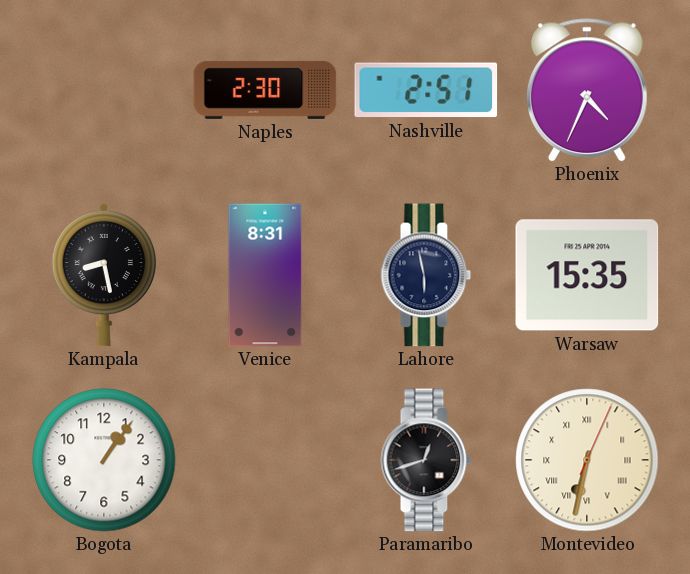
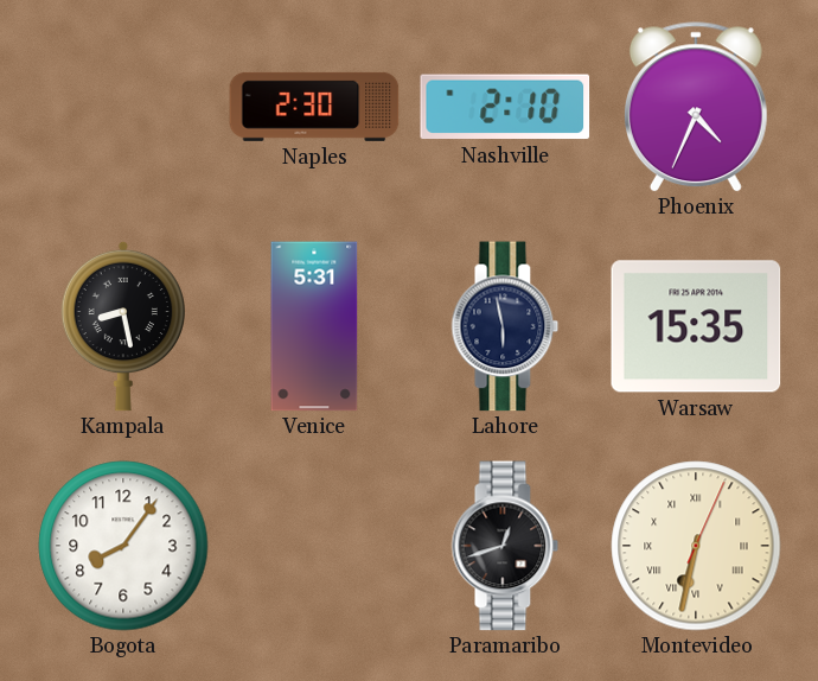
Nashville: 2:51 -> 2:10
Venice: 8:31 -> 5:31
Bogota: 1:06 -> 8:06
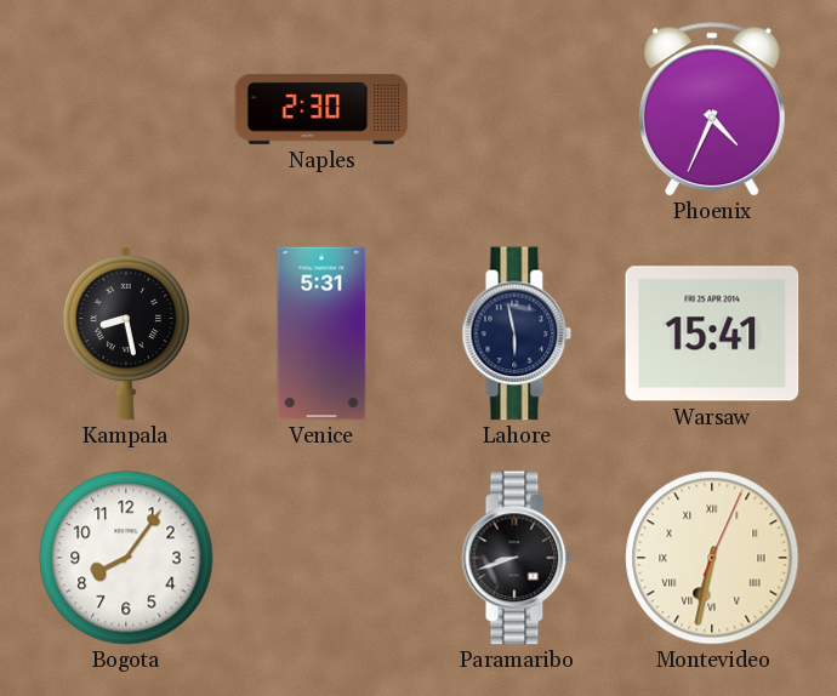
Nashville: 2:10 -> none
Warsaw: 15:35 -> 15:41
Paramaribo: 12:42 -> 8:42
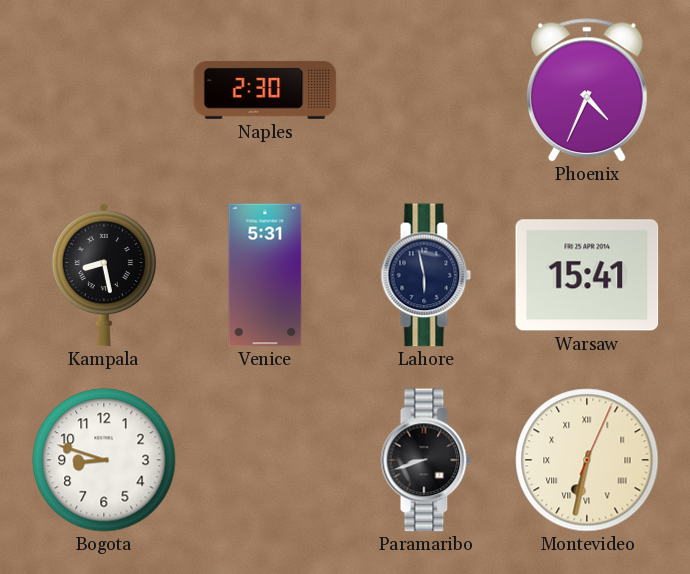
Bogota: 8:06 -> 8:48
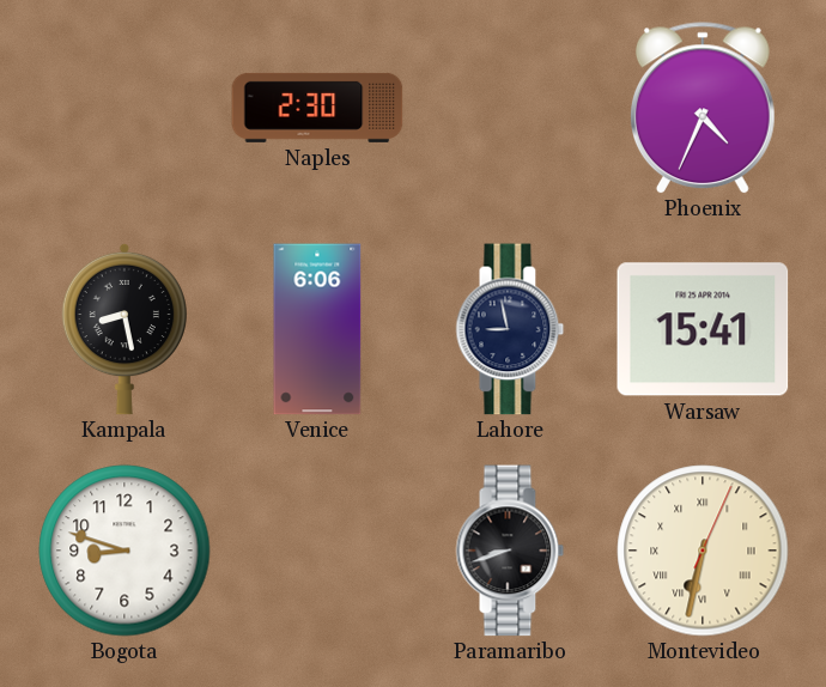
Venice: 5:31 -> 6:06
Lahore: 5:58 -> 8:58
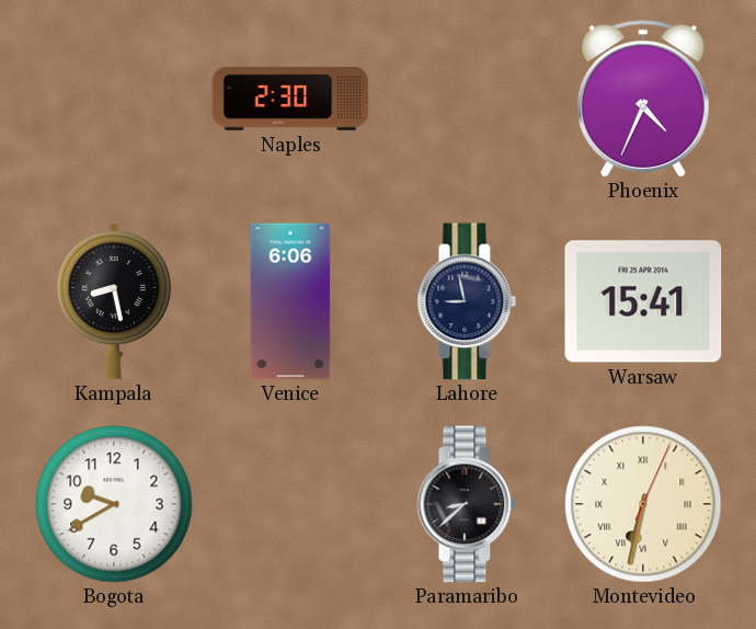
Bogota: 8:48 -> 9:40
Paramaribo: 8:42 -> 8:38
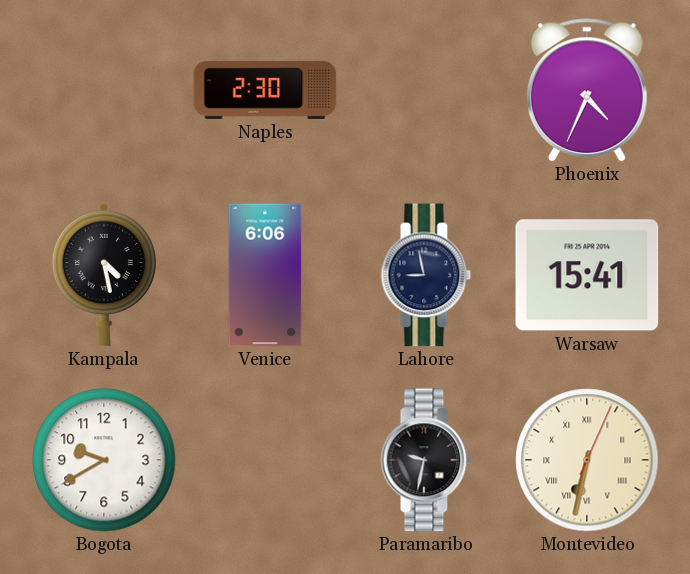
Kampala: 8:28 -> 4:28
Paramaribo: 8:38 -> 9:32
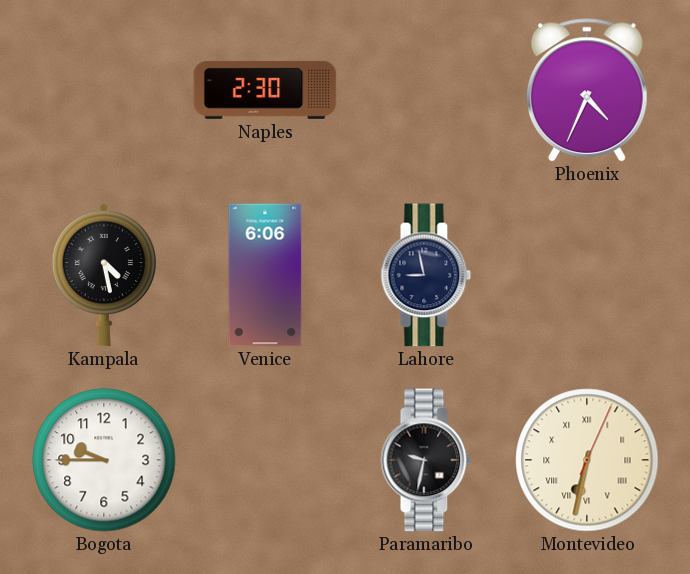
Warsaw: 15:41 -> none
Bogota: 9:40 -> 9:45
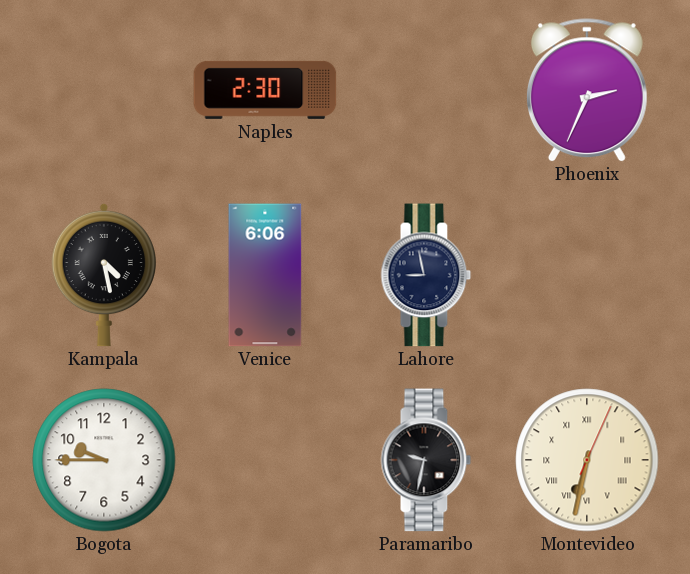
Phoenix: 4:34 -> 2:34
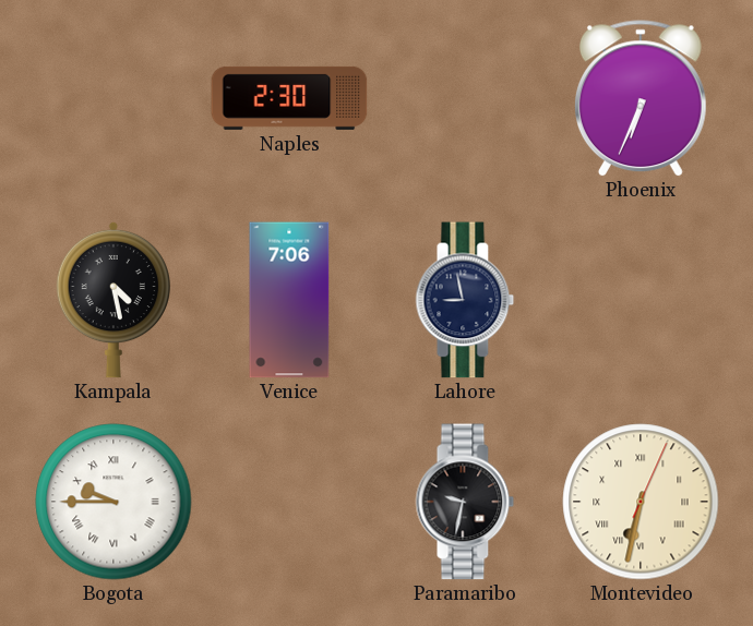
Phoenix: 2:34 -> 6:34
Venice: 6:06 -> 7:06
Bogota numerals: Arabic -> Roman
